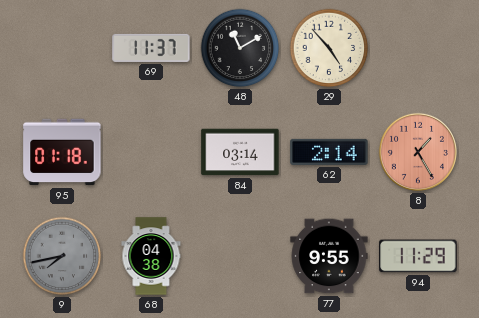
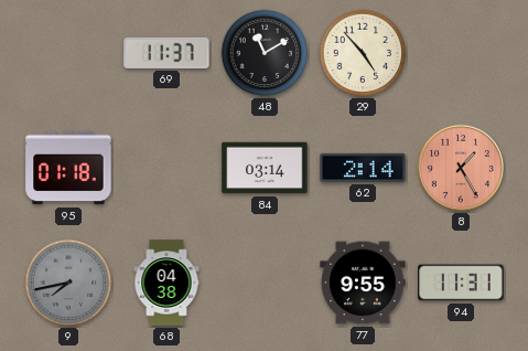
94: 11:29 -> 11:31
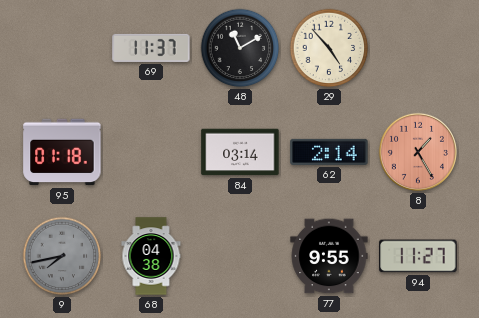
94: 11:31 -> 11:27
